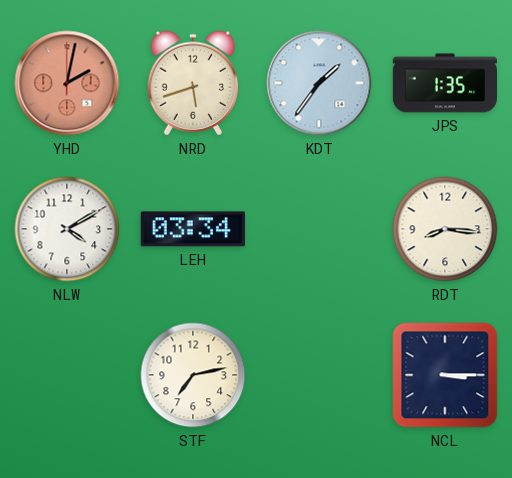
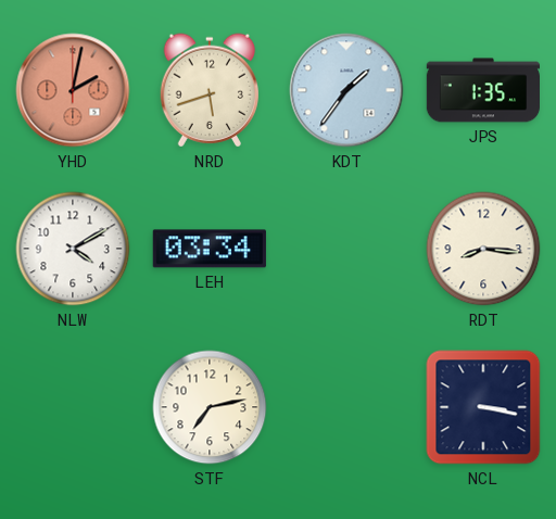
NCL: 3:15 -> 3:17
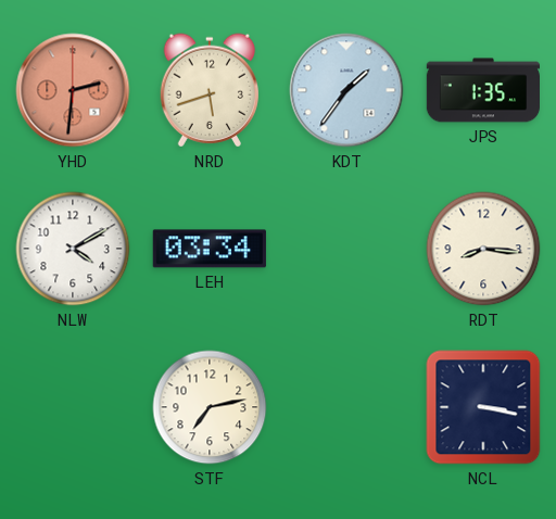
YHD: 2:02 -> 2:31
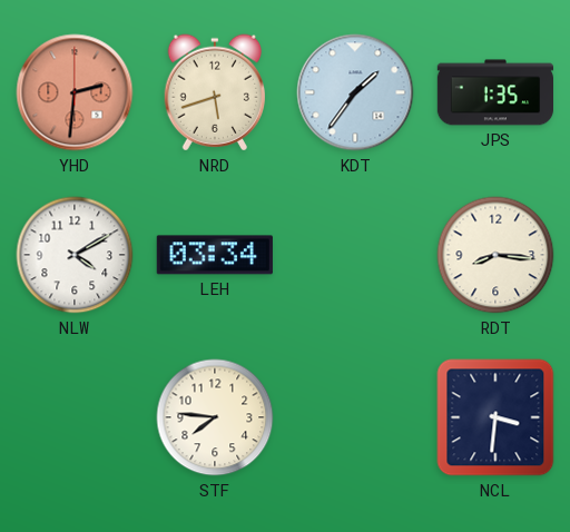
STF: 7:13 -> 7:46
NCL: 3:17 -> 3:31
